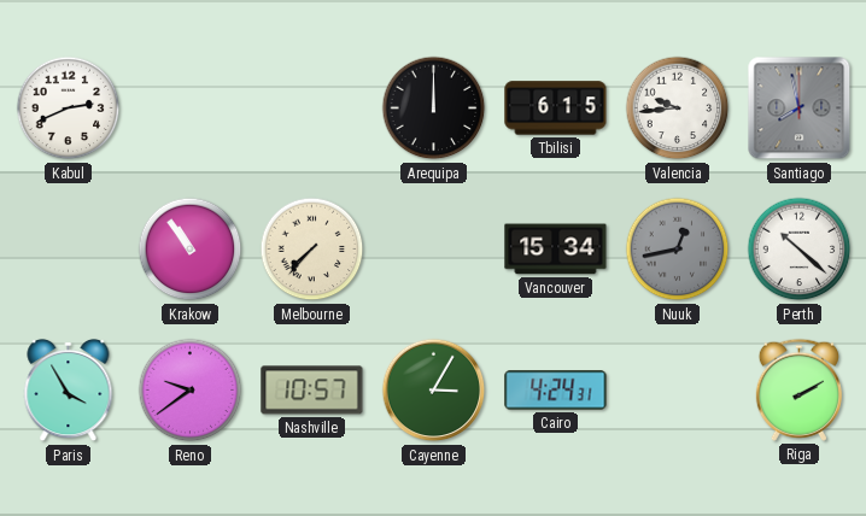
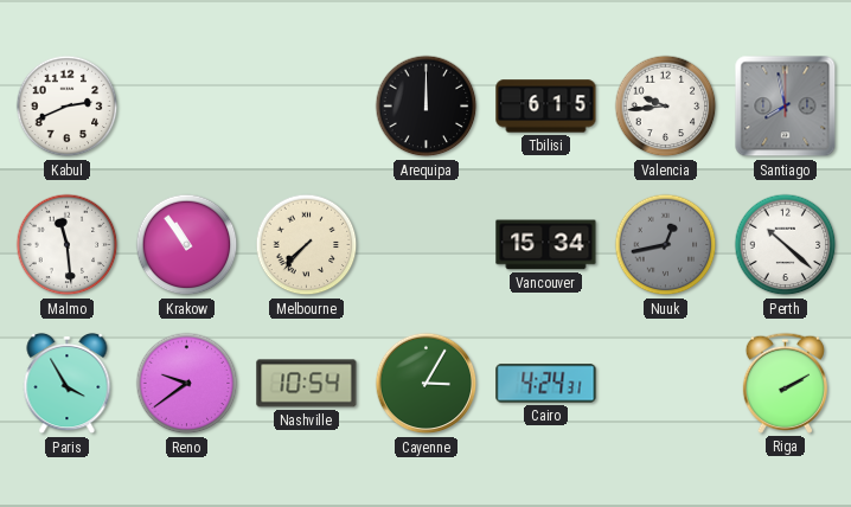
Malmo: none -> 11:29
Nashville: 10:57 -> 10:54
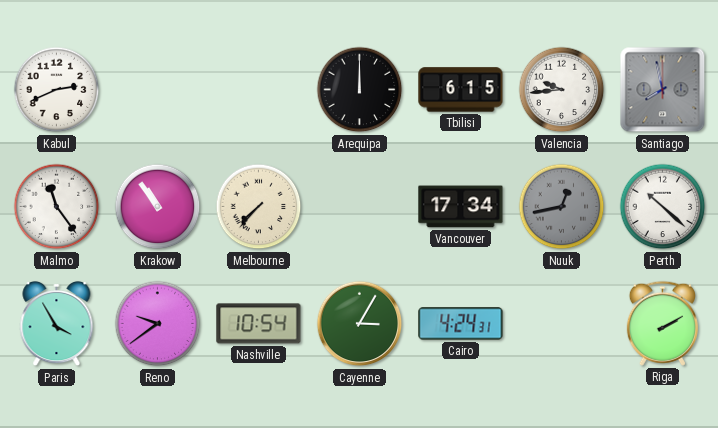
Malmo: 11:29 -> 11:24
Vancouver: 15:34 -> 17:34
